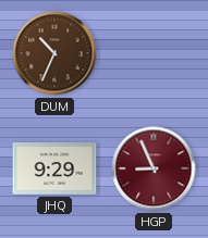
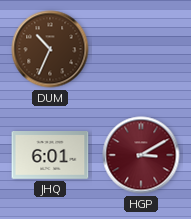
JHQ: 9:29 -> 6:01
HGP: 8:56 -> 3:10
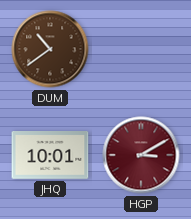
DUM: 10:34 -> 10:39
JHQ: 6:01 -> 10:01
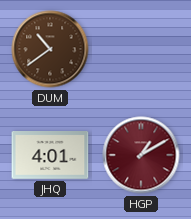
JHQ: 10:01 -> 4:01
HGP: 3:10 -> 1:10
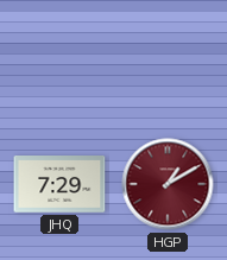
DUM: 10:39 -> none
JHQ: 4:01 -> 7:29
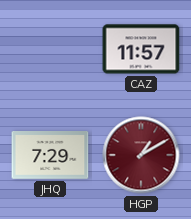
CAZ: none -> 11:57
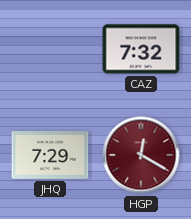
CAZ: 11:57 -> 7:32
HGP: 1:10 -> 12:20
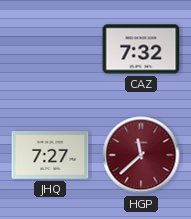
JHQ: 7:29 -> 7:27
HGP: 12:20 -> 11:38
